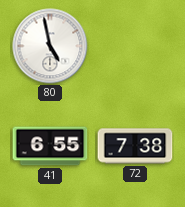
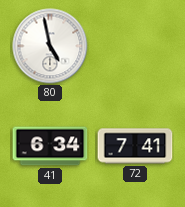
41: 6:55 -> 6:34
72: 7:38 -> 7:41
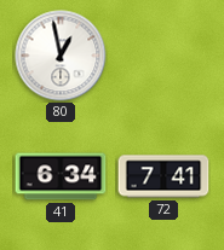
80: 4:58 -> 12:58
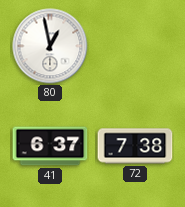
41: 6:34 -> 6:37
72: 7:41 -> 7:38
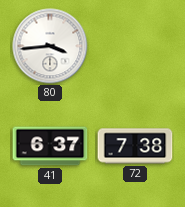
80: 12:58 -> 3:44
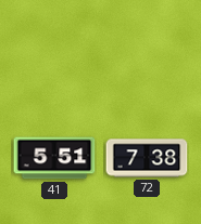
80: 3:44 -> none
41: 6:37 -> 5:51
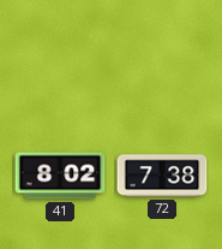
41: 5:51 -> 8:02
